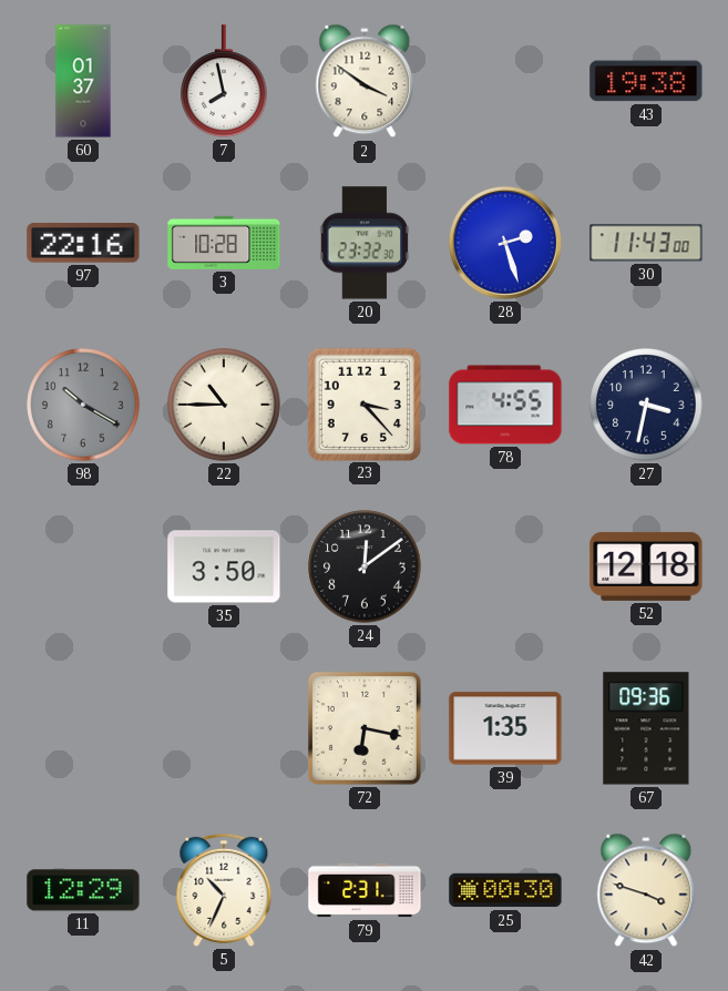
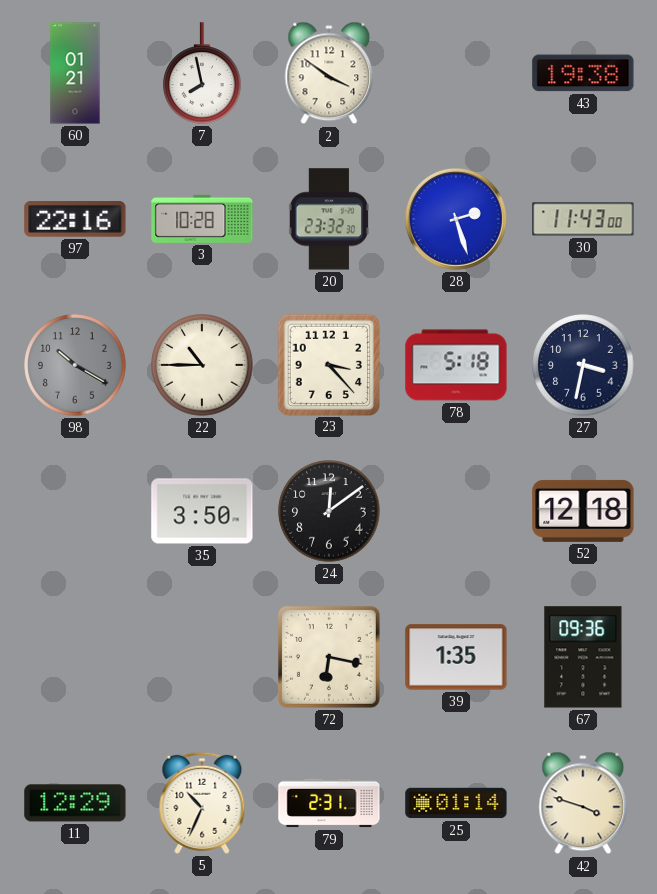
60: 01:37 -> 01:21
78: 4:55 -> 5:18
25: 00:30 -> 01:14
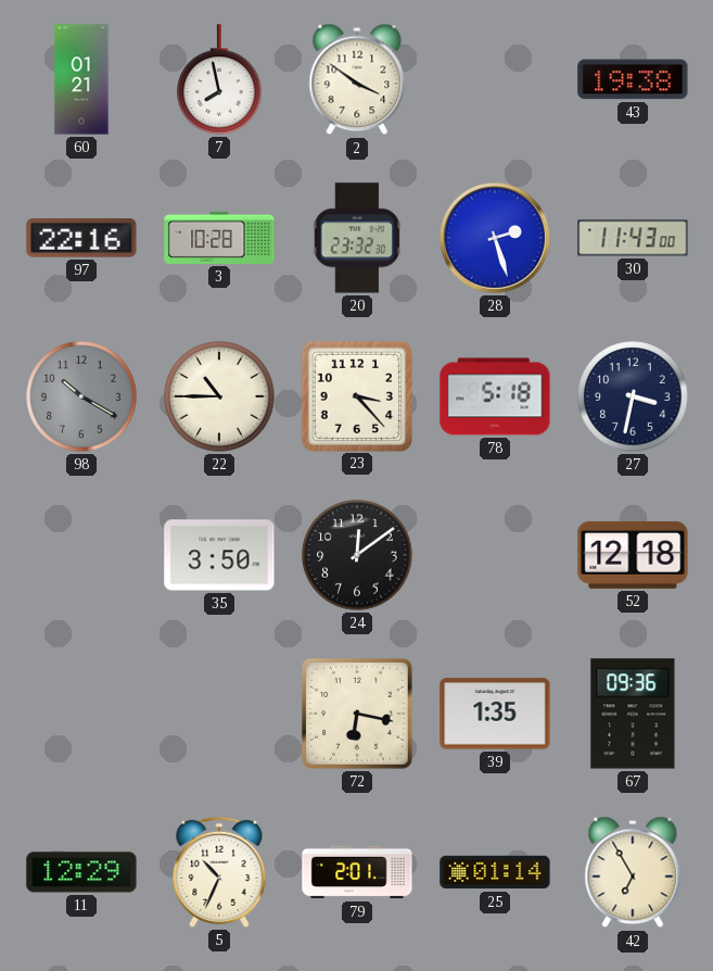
79: 2:31 -> 2:01
42: 3:48 -> 6:55
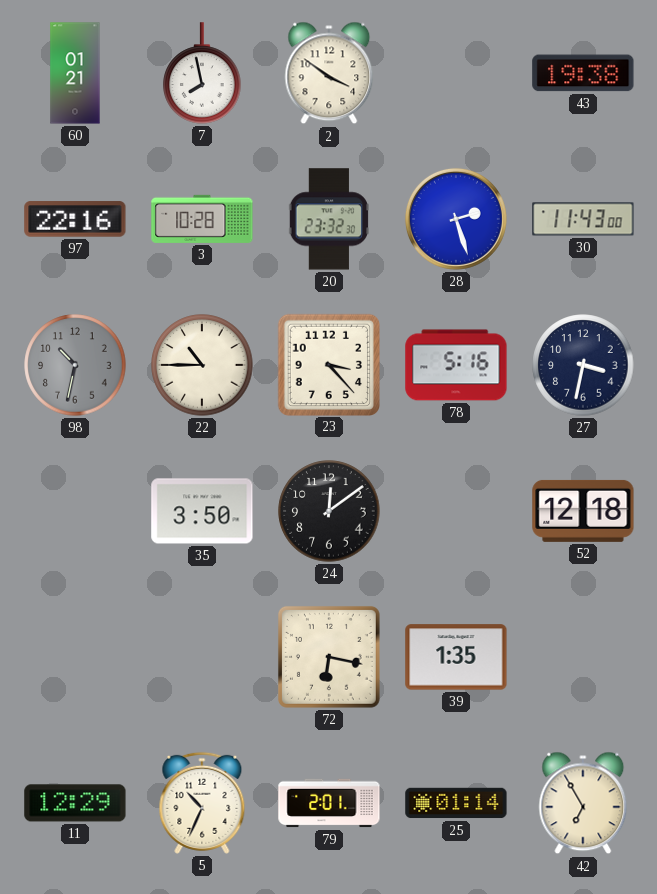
98: 10:20 -> 10:32
78: 5:18 -> 5:16
67: 09:36 -> none
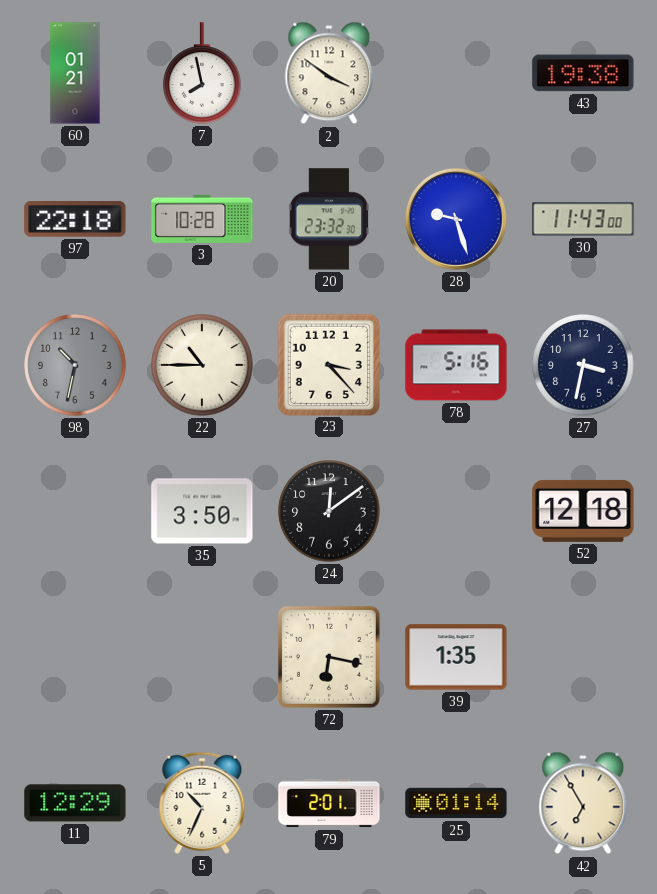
97: 22:16 -> 22:18
28: 2:27 -> 9:27
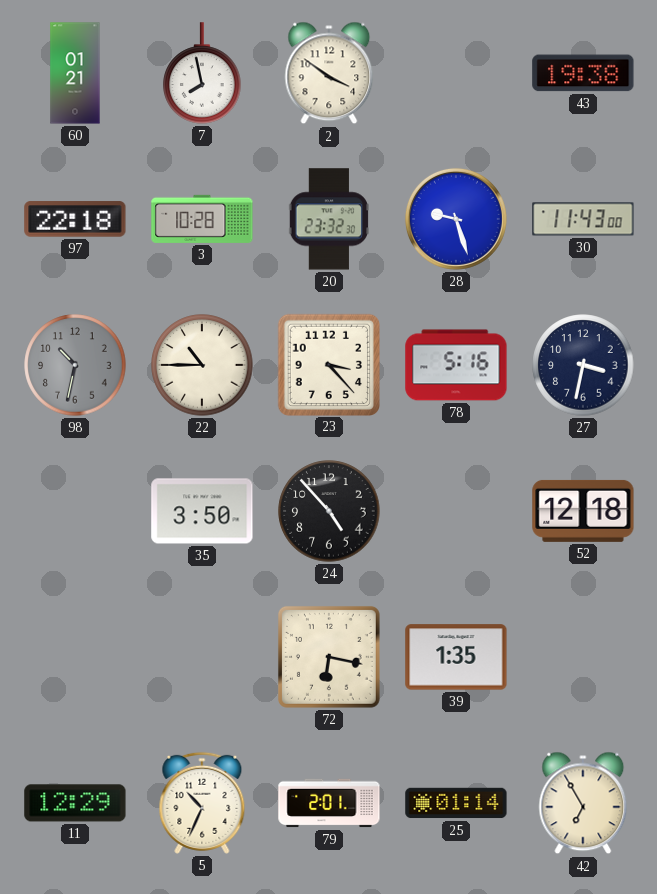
24: 12:09 -> 4:53
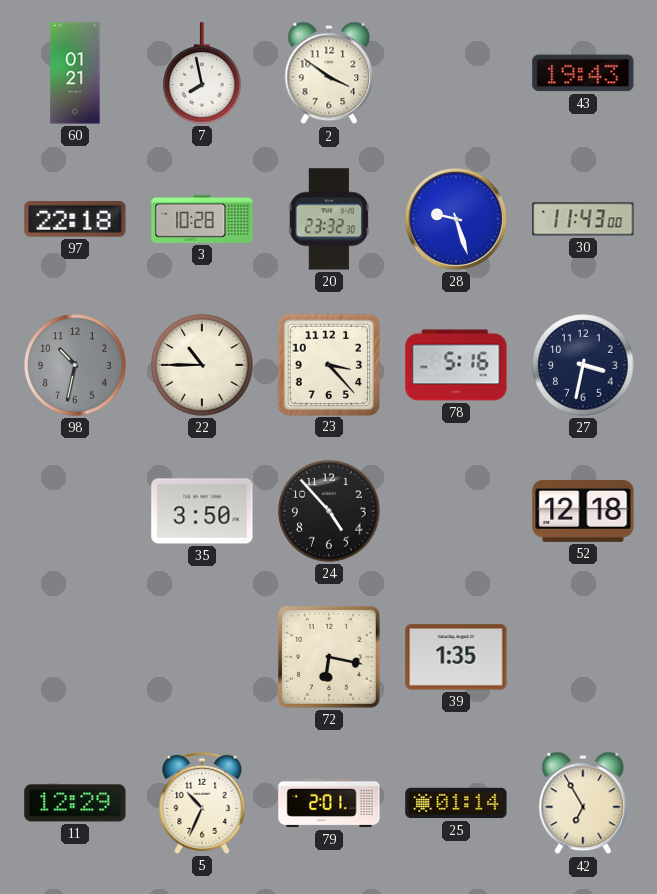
43: 19:38 -> 19:43
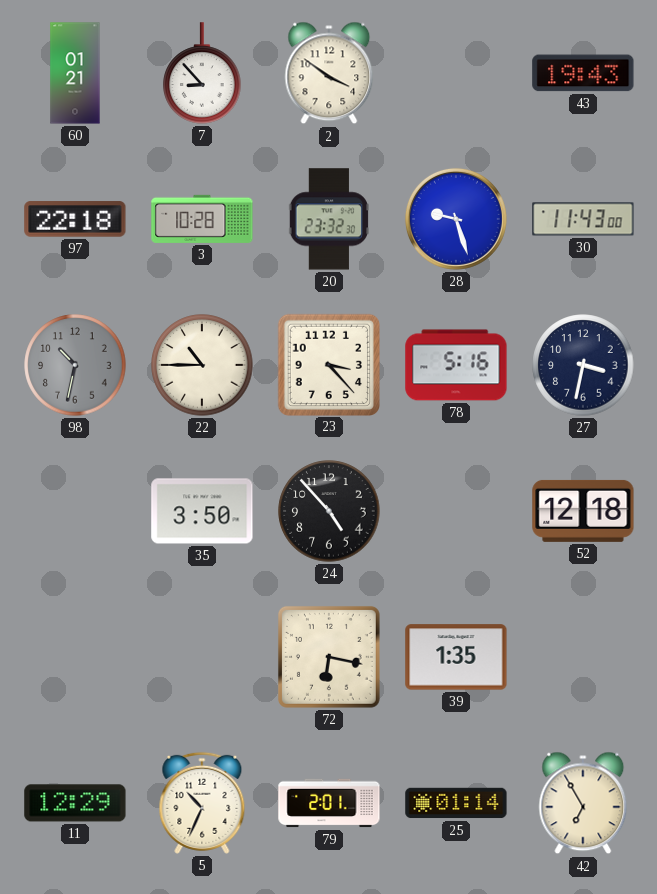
7: 7:58 -> 8:53
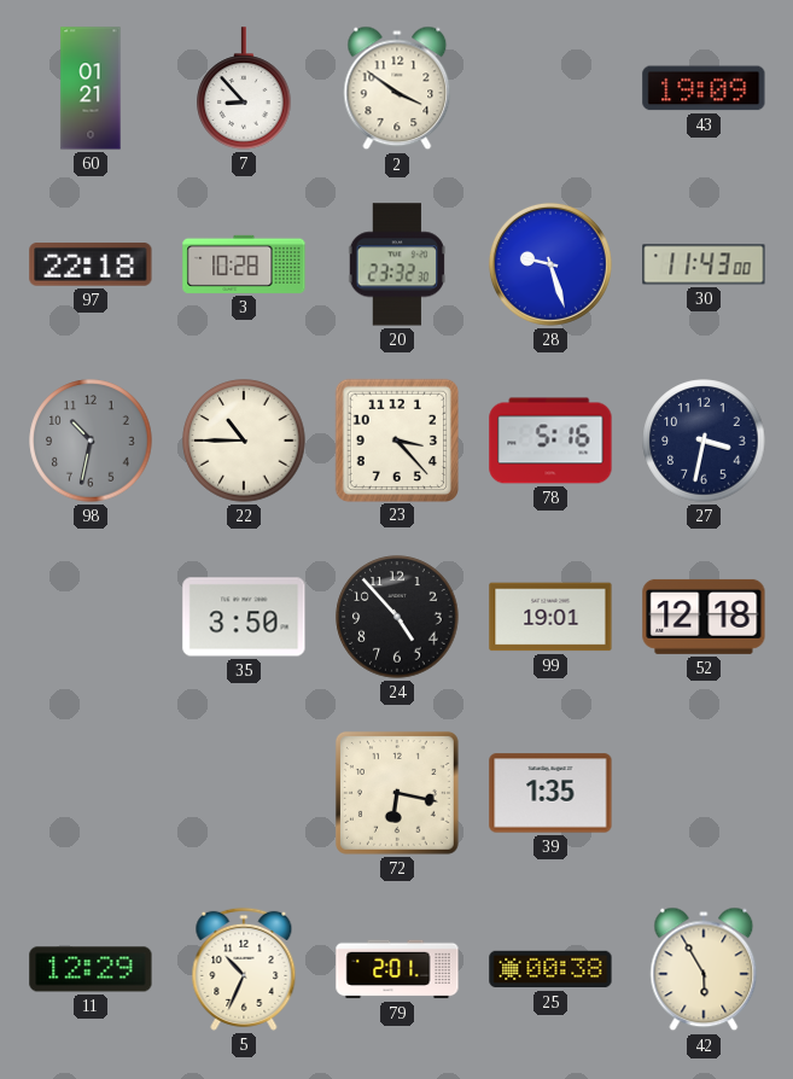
43: 19:43 -> 19:09
99: none -> 19:01
25: 01:14 -> 00:38
42: 6:55 -> 5:55
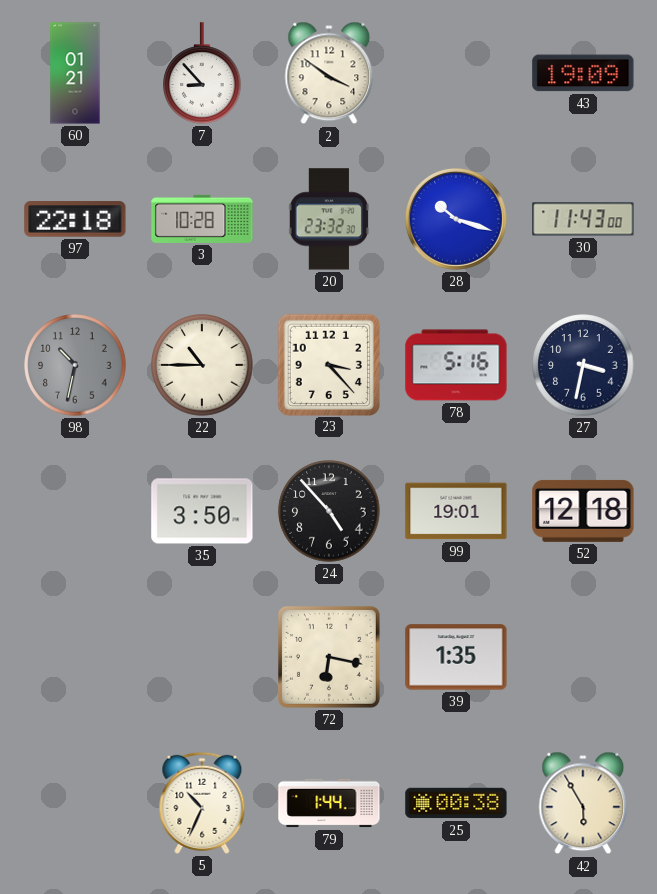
28: 9:27 -> 10:18
11: 12:29 -> none
79: 2:01 -> 1:44
